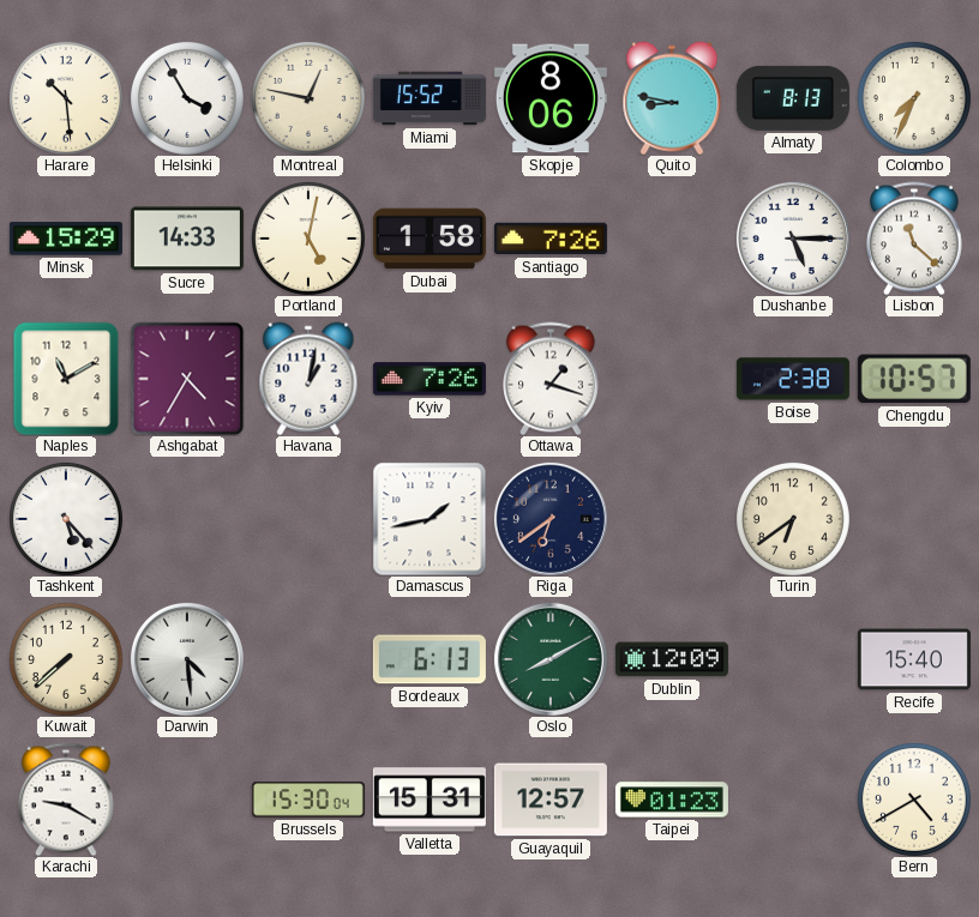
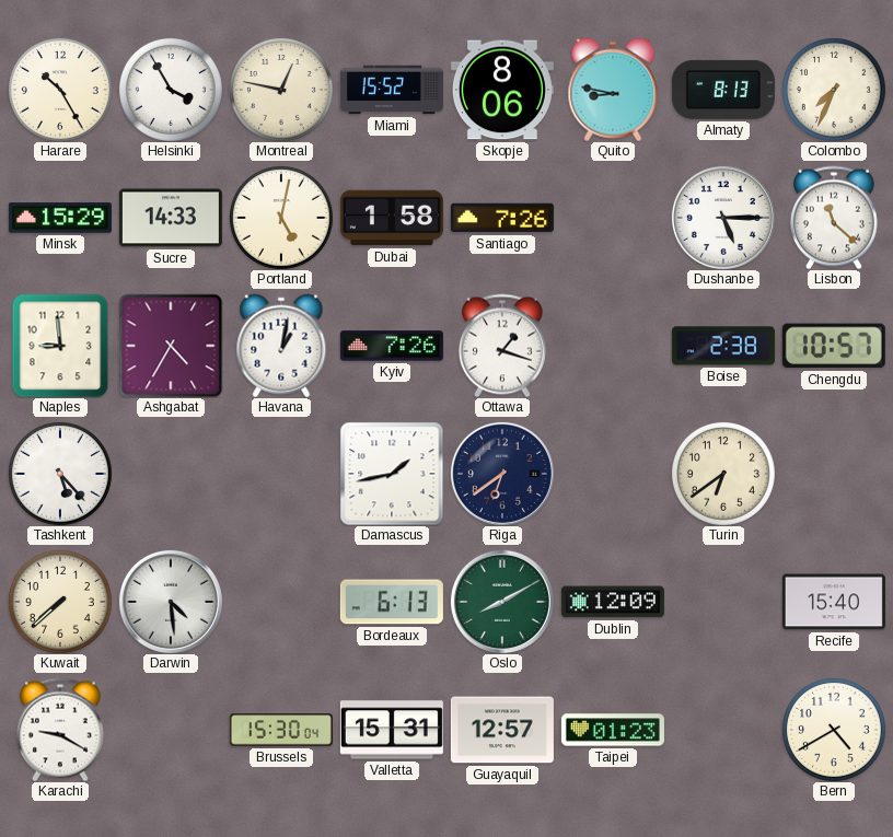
Harare: 10:29 -> 10:25
Naples: 11:10 -> 8:59
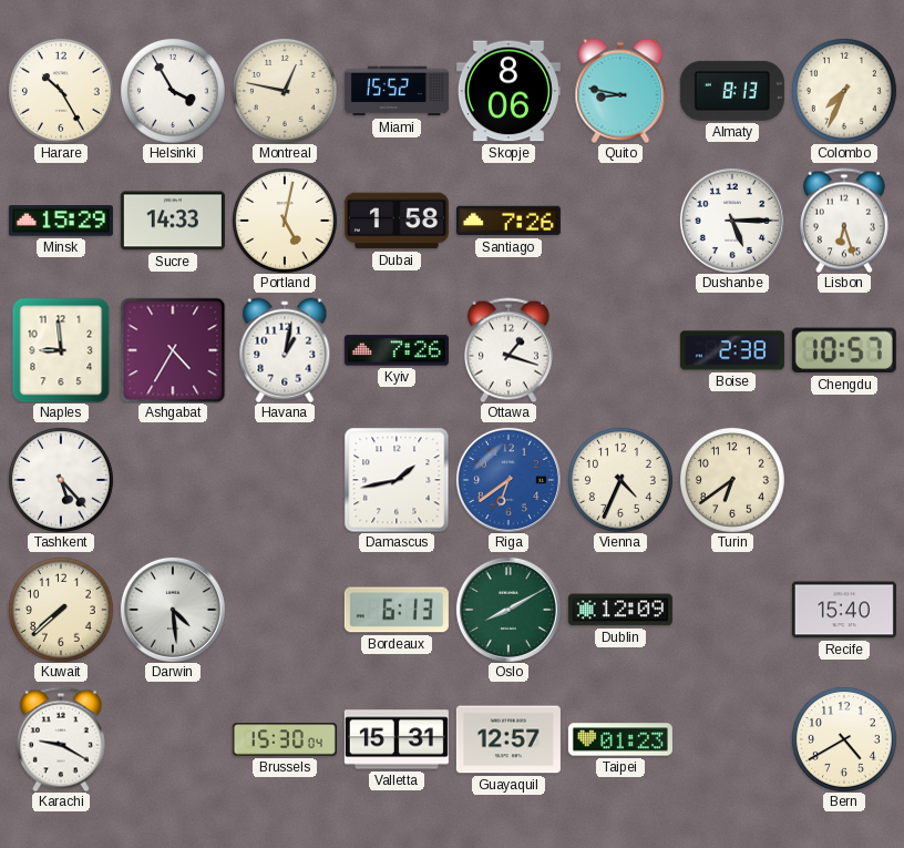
Lisbon: 11:22 -> 6:27
Riga dial: navy -> blue
Vienna: none -> 4:34
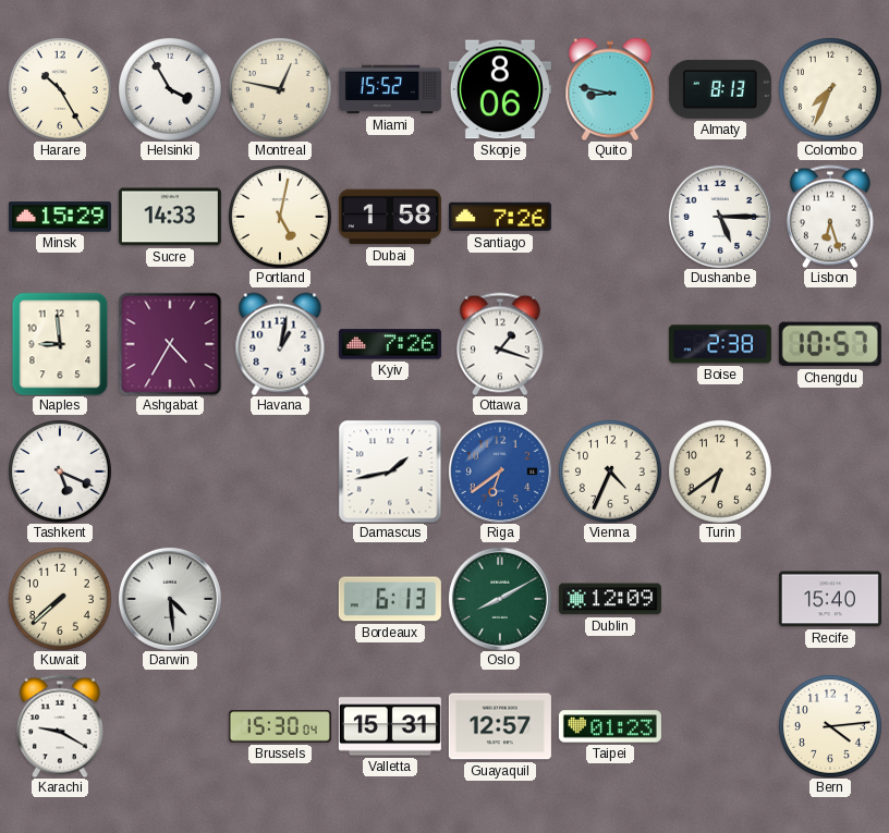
Tashkent: 5:23 -> 5:19
Bern: 4:40 -> 4:14
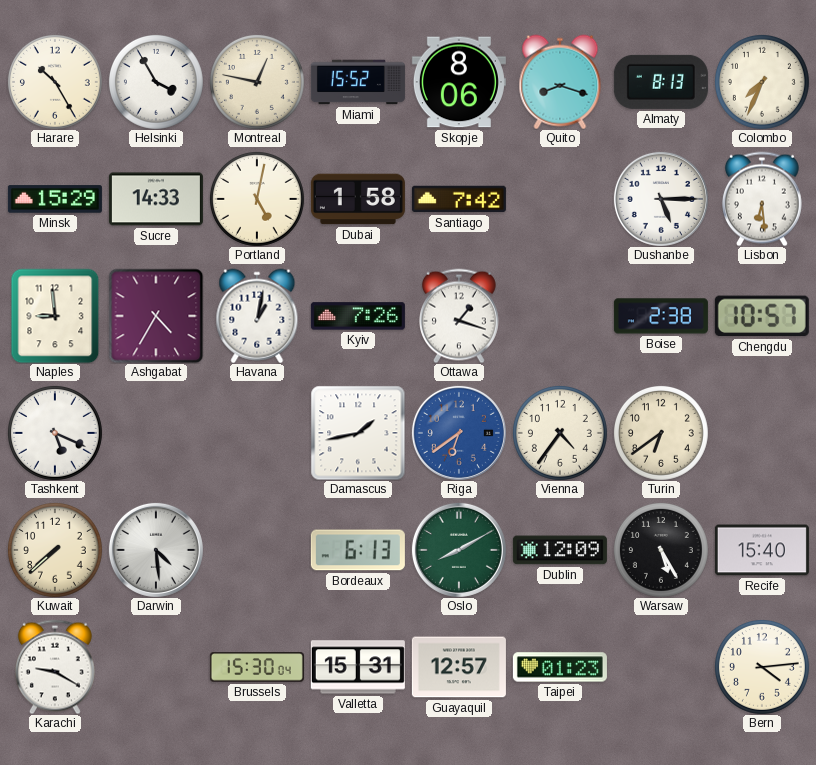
Quito: 8:47 -> 8:18
Santiago: 7:26 -> 7:42
Lisbon: 6:27 -> 6:29
Vienna: 4:34 -> 4:36
Warsaw: none -> 5:25
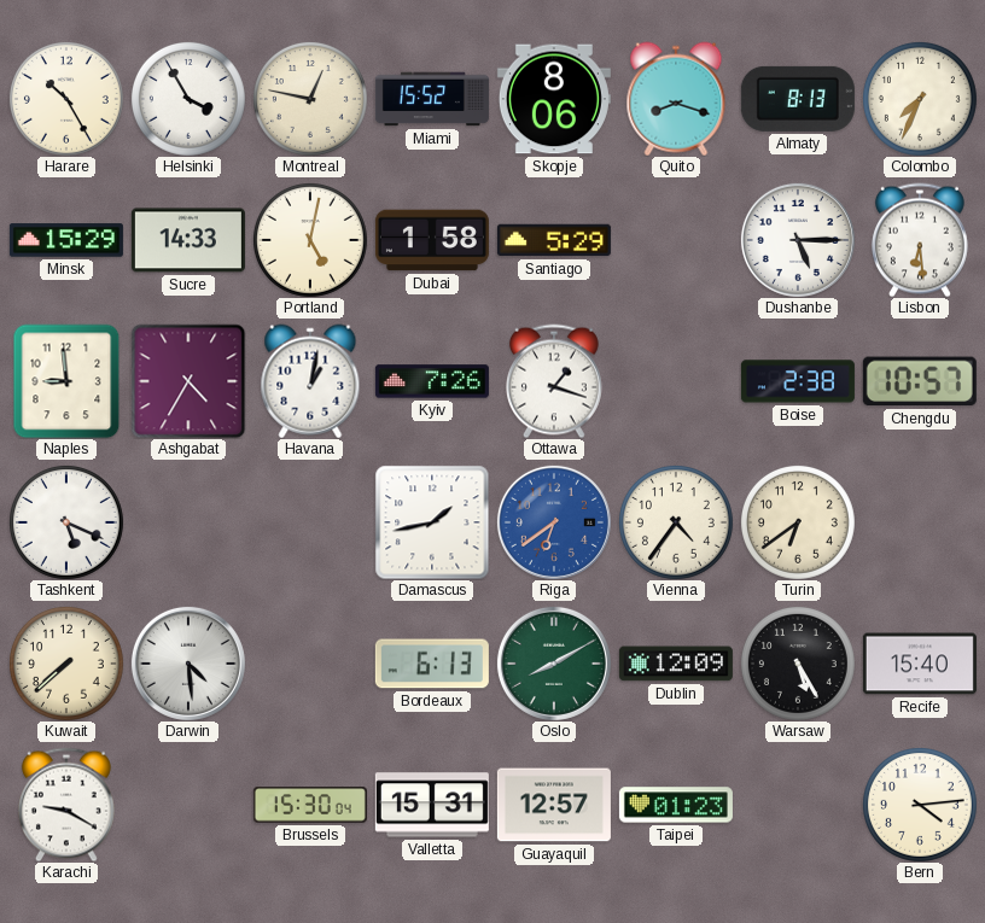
Santiago: 7:42 -> 5:29
